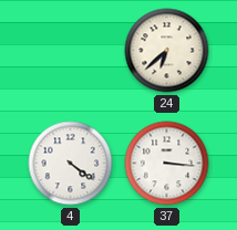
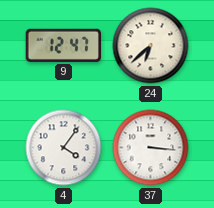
9: none -> 12:47
4: 4:21 -> 4:06
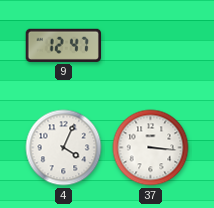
24: 6:38 -> none
4: 4:06 -> 4:04
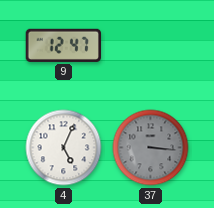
4: 4:04 -> 5:04
37 dial: white -> grey
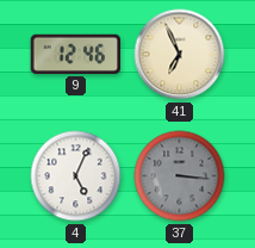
9: 12:47 -> 12:46
41: none -> 6:56
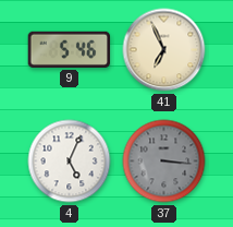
9: 12:46 -> 5:46
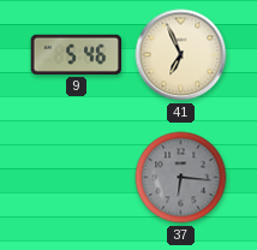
4: 5:04 -> none
37: 3:16 -> 6:16
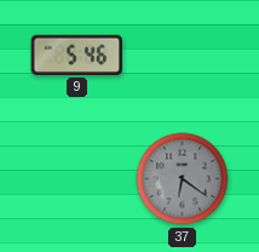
41: 6:56 -> none
37: 6:16 -> 6:21
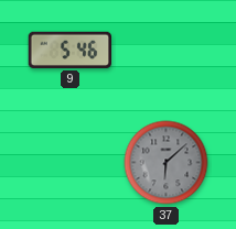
37: 6:21 -> 6:08
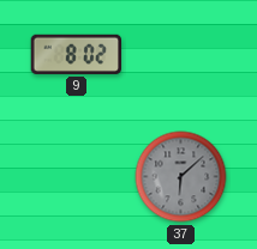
9: 5:46 -> 8:02
